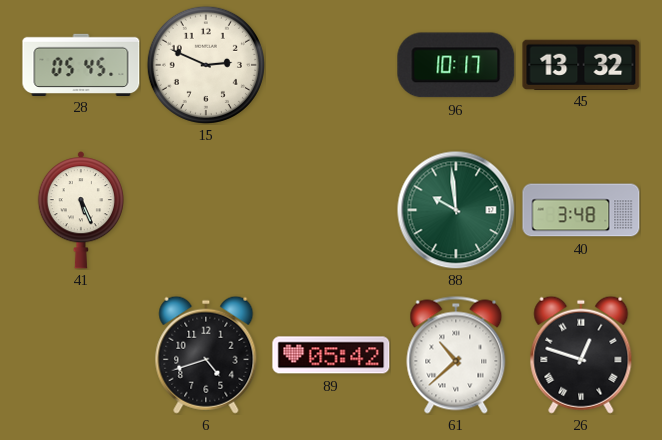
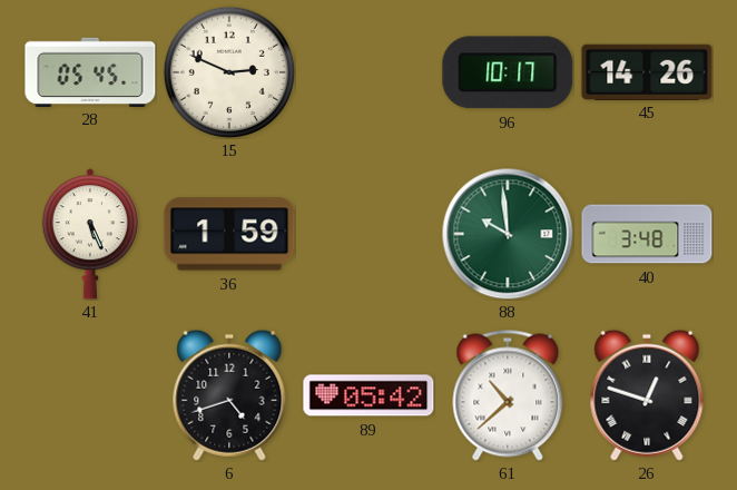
45: 13:32 -> 14:26
36: none -> 1:59
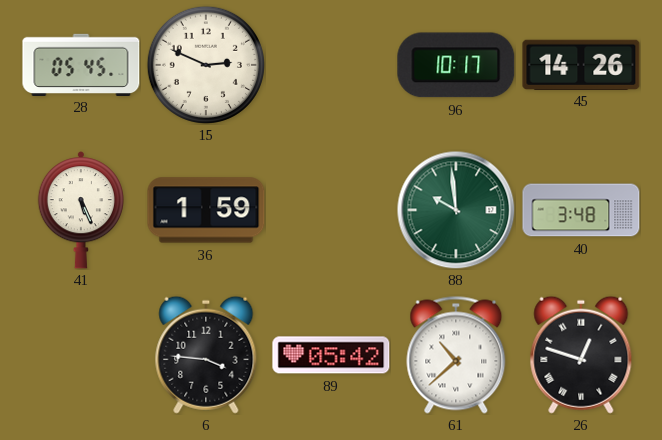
6: 4:42 -> 3:46
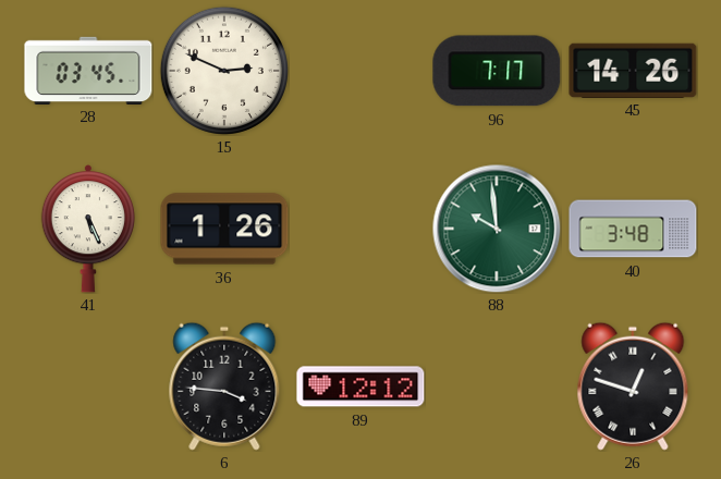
28: 05:45 -> 03:45
96: 10:17 -> 7:17
36: 1:59 -> 1:26
89: 05:42 -> 12:12
61: 10:38 -> none
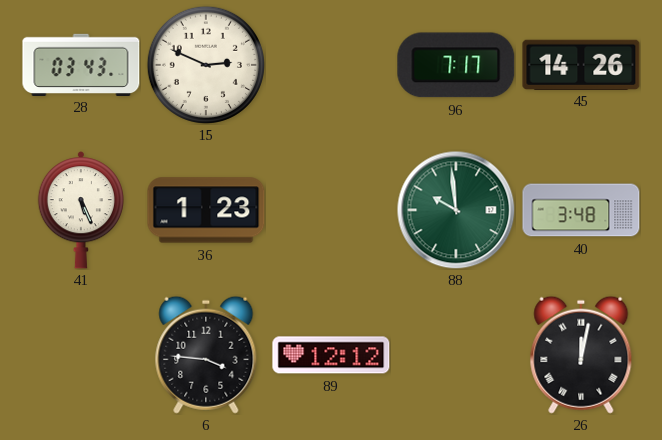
28: 03:45 -> 03:43
36: 1:26 -> 1:23
26: 12:48 -> 12:02
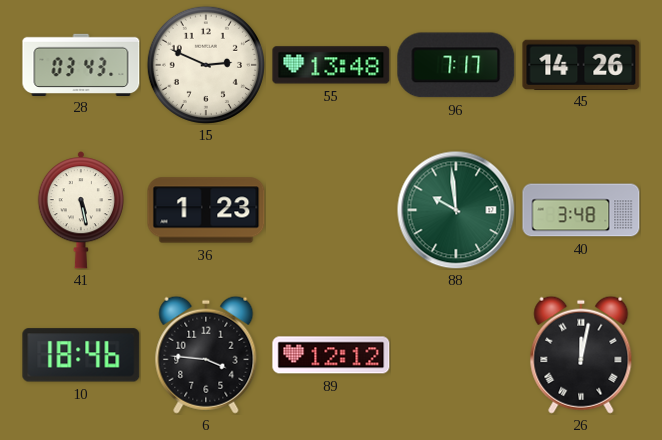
55: none -> 13:48
41: 5:26 -> 5:28
10: none -> 18:46
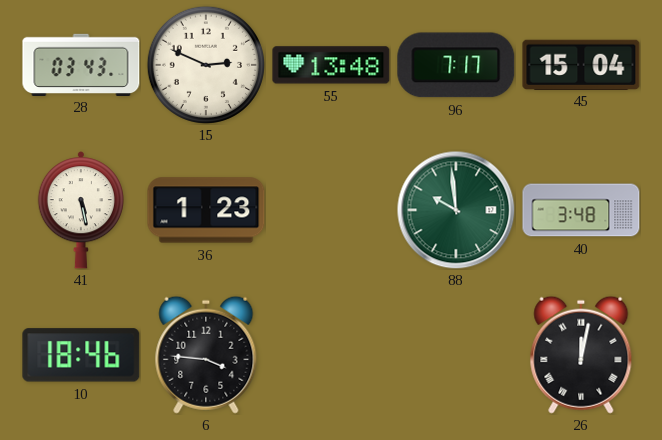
45: 14:26 -> 15:04
89: 12:12 -> none
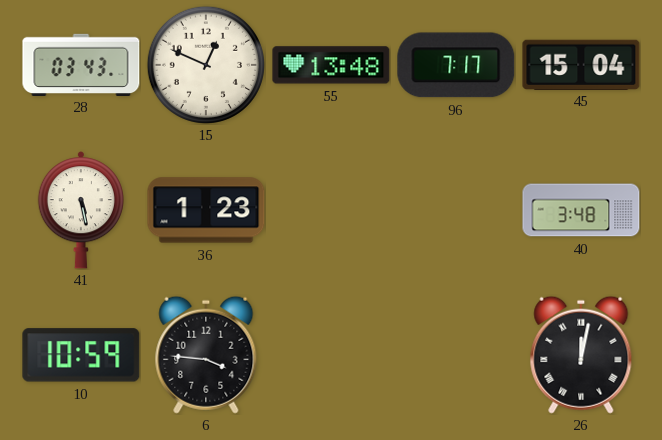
15: 2:49 -> 12:49
88: 9:59 -> none
10: 18:46 -> 10:59
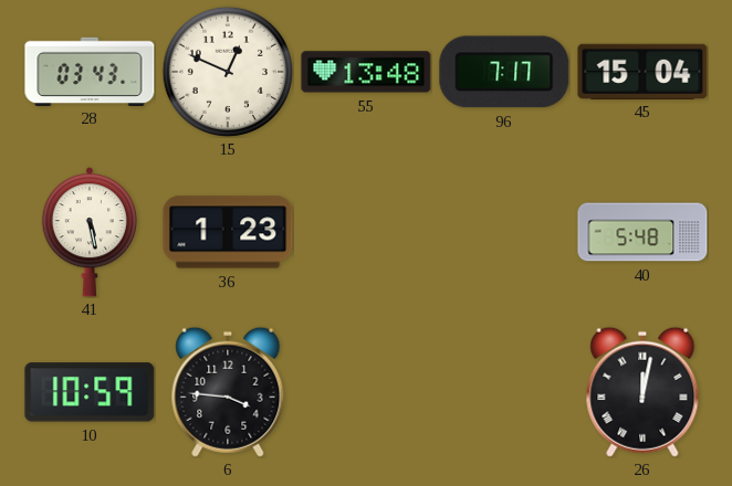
40: 3:48 -> 5:48
